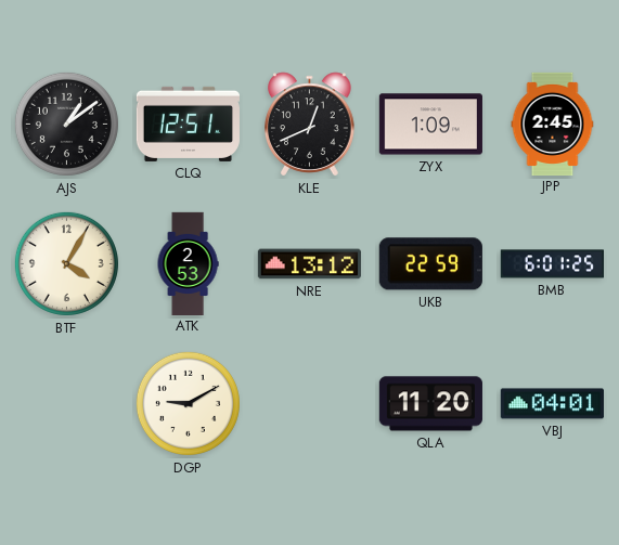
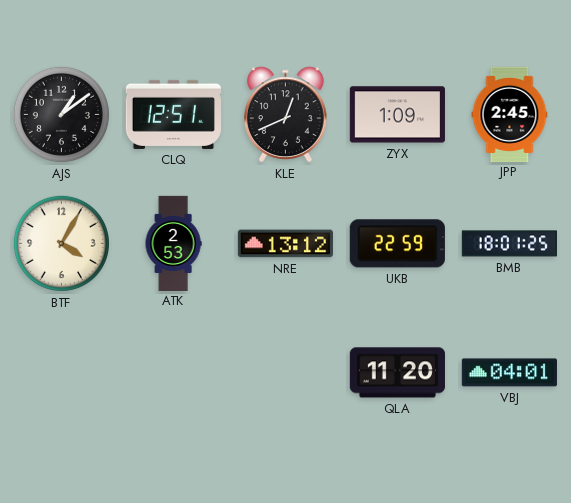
BMB: 6:01 -> 18:01
DGP: 9:10 -> none
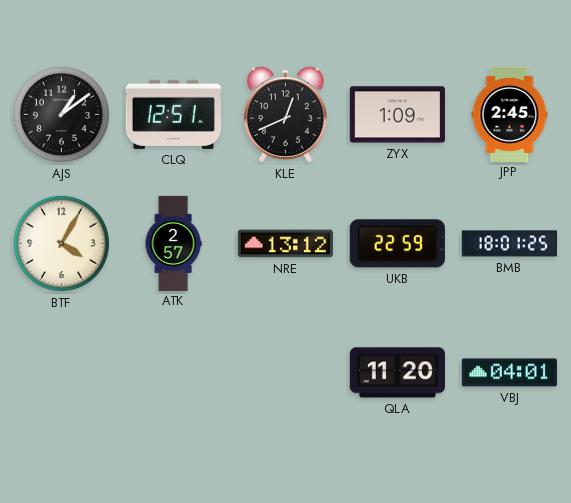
ATK: 2:53 -> 2:57
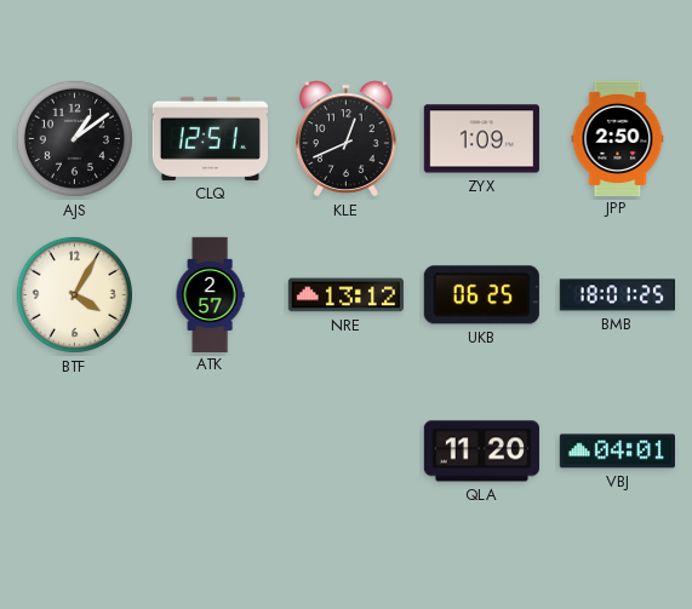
JPP: 2:45 -> 2:50
UKB: 22:59 -> 06:25
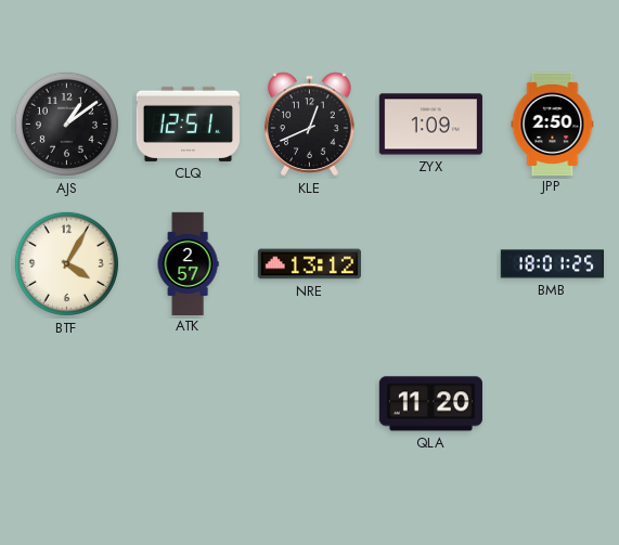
UKB: 06:25 -> none
VBJ: 04:01 -> none
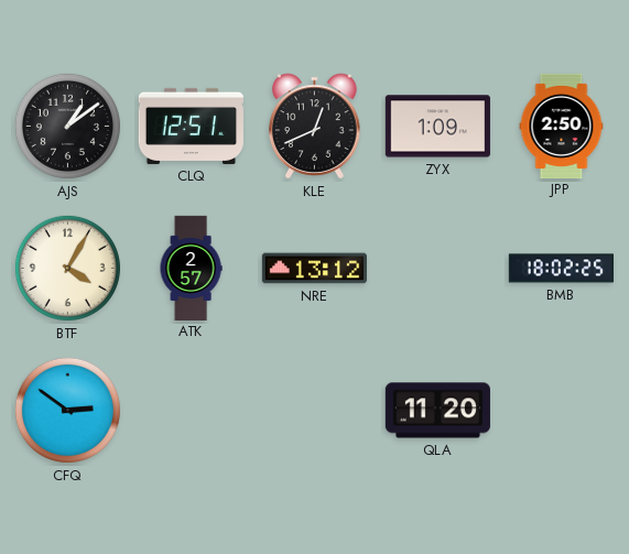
BMB: 18:01 -> 18:02
CFQ: none -> 2:51
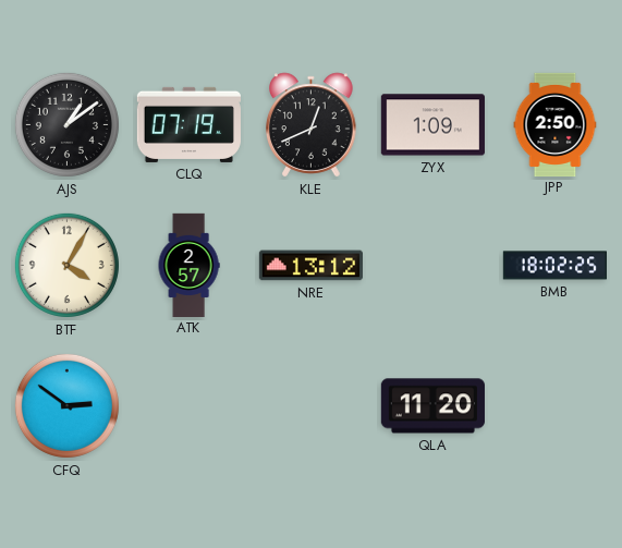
CLQ: 12:51 -> 07:19
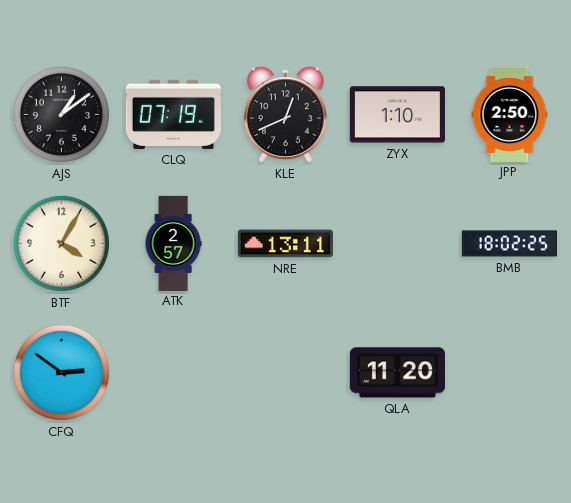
ZYX: 1:09 -> 1:10
NRE: 13:12 -> 13:11
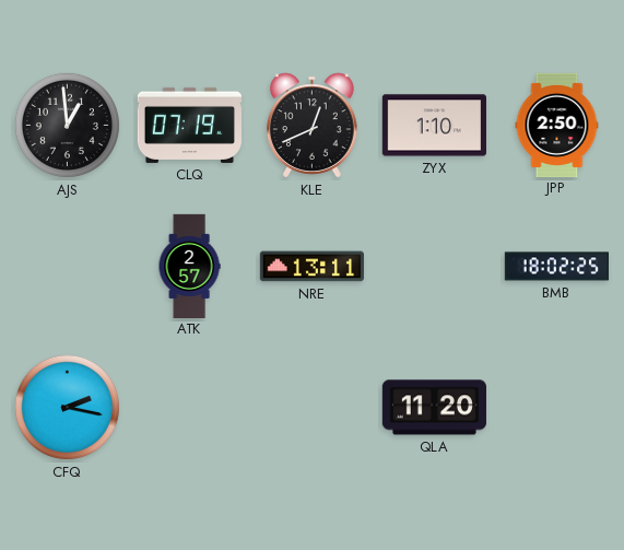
AJS: 1:09 -> 12:59
BTF: 4:05 -> none
CFQ: 2:51 -> 2:17
